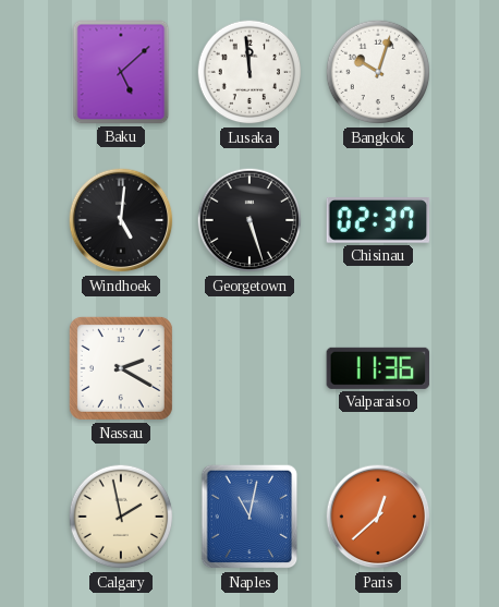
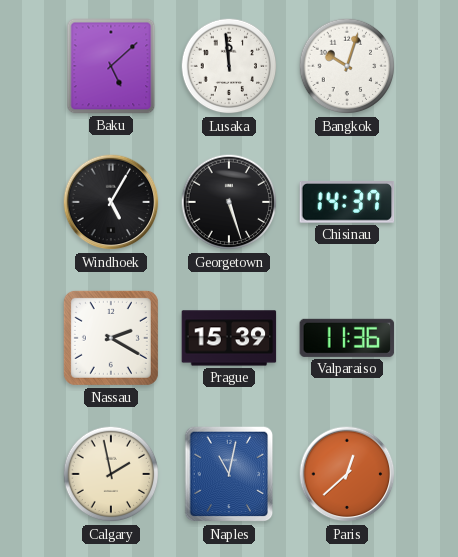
Windhoek: 5:01 -> 5:05
Chisinau: 02:37 -> 14:37
Prague: none -> 15:39
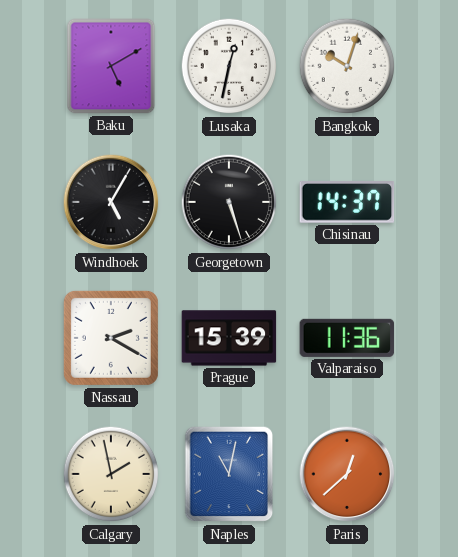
Baku: 5:08 -> 5:10
Lusaka: 11:59 -> 12:32
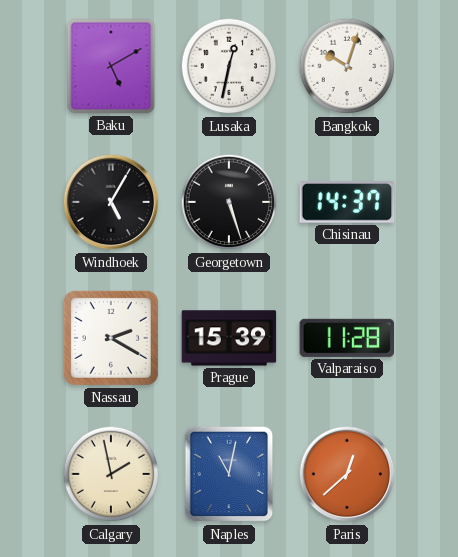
Valparaiso: 11:36 -> 11:28
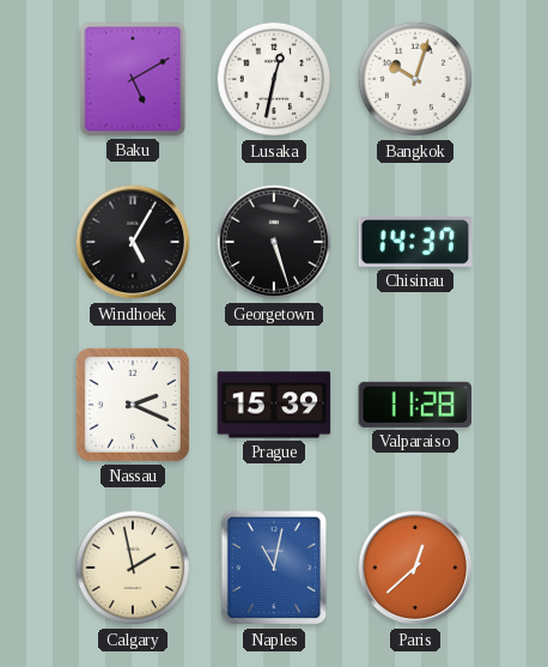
Nassau: 2:20 -> 2:19
